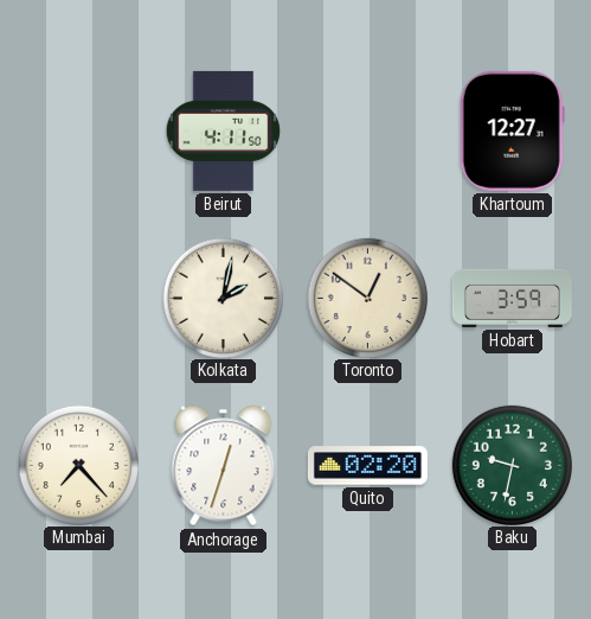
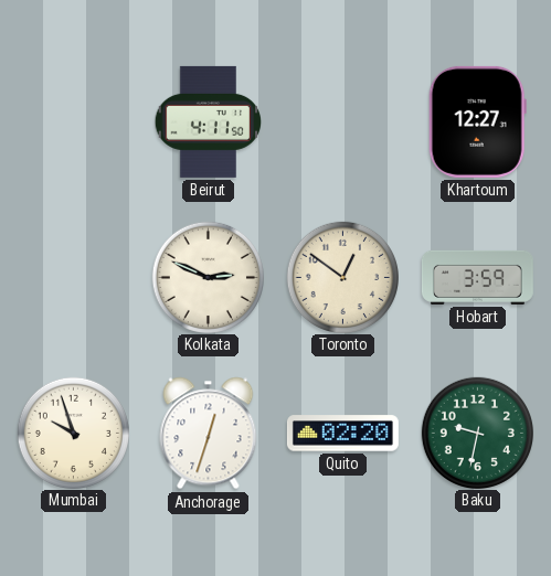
Kolkata: 2:02 -> 2:49
Mumbai: 7:23 -> 9:57
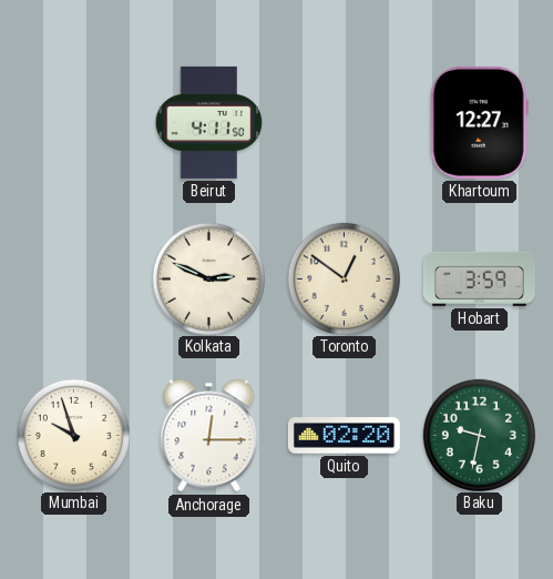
Anchorage: 12:33 -> 12:15
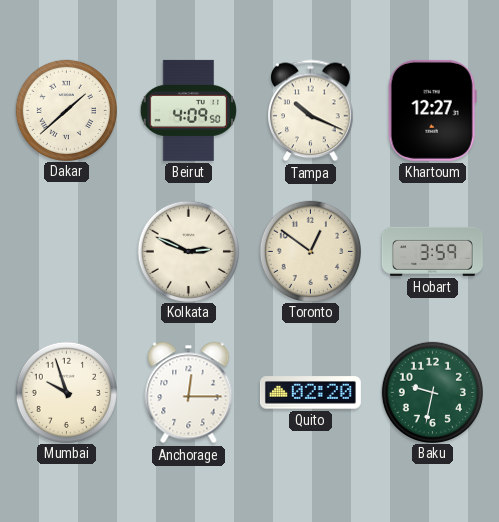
Dakar: none -> 1:38
Beirut: 4:11 -> 4:09
Tampa: none -> 10:19
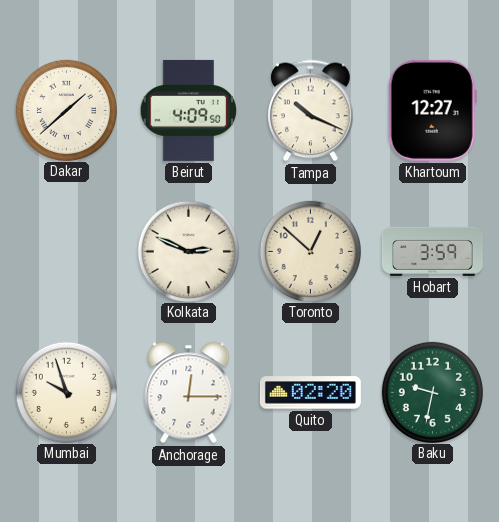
Toronto: 12:51 -> 12:52
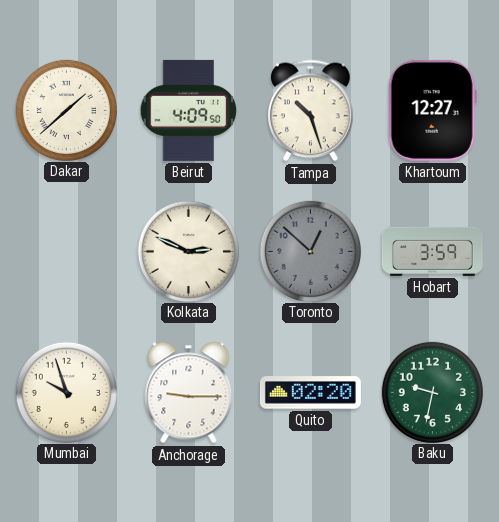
Tampa: 10:19 -> 10:27
Toronto dial: cream -> grey
Anchorage: 12:15 -> 9:15
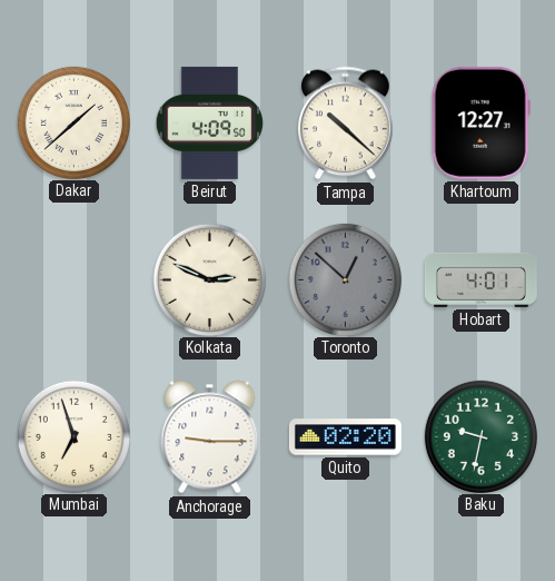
Tampa: 10:27 -> 10:22
Hobart: 3:59 -> 4:01
Mumbai: 9:57 -> 6:57
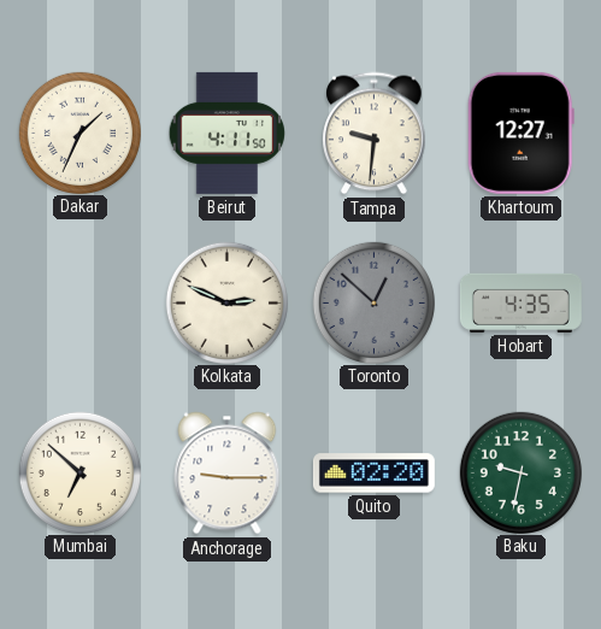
Dakar: 1:38 -> 1:34
Beirut: 4:09 -> 4:11
Tampa: 10:22 -> 9:31
Hobart: 4:01 -> 4:35
Mumbai: 6:57 -> 6:52
